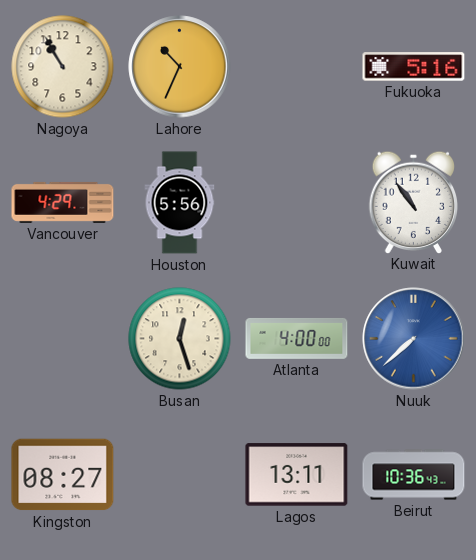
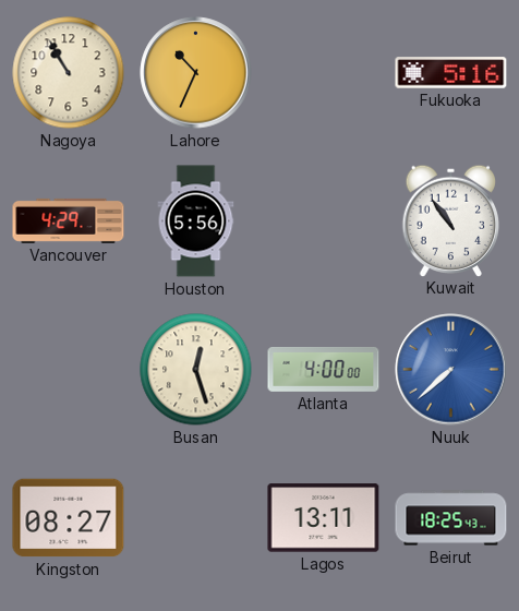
Beirut: 10:36 -> 18:25
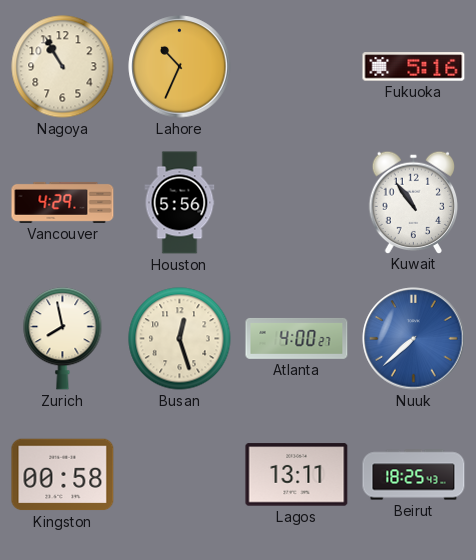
Zurich: none -> 7:58
Atlanta: 4:00:00 -> 4:00:27
Kingston: 08:27 -> 00:58
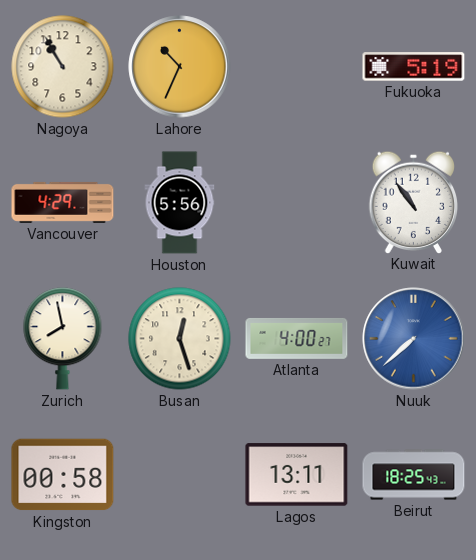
Fukuoka: 5:16 -> 5:19
